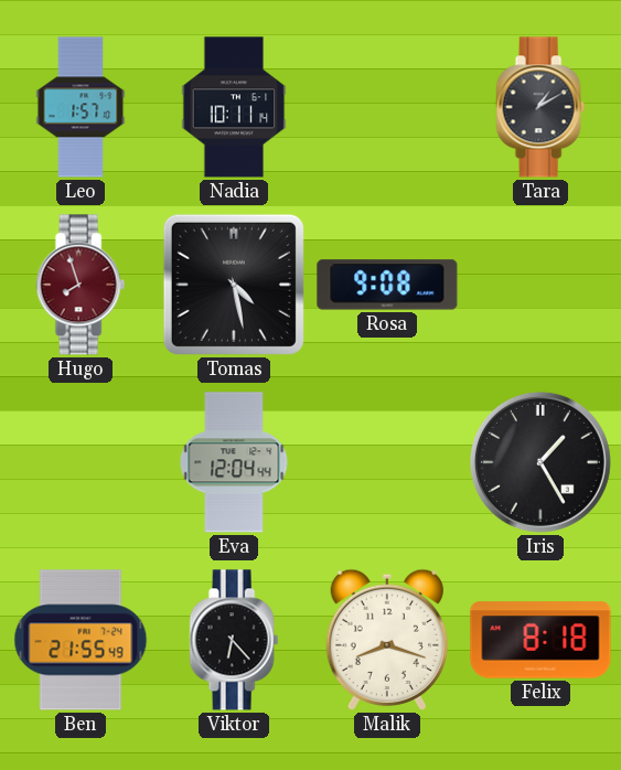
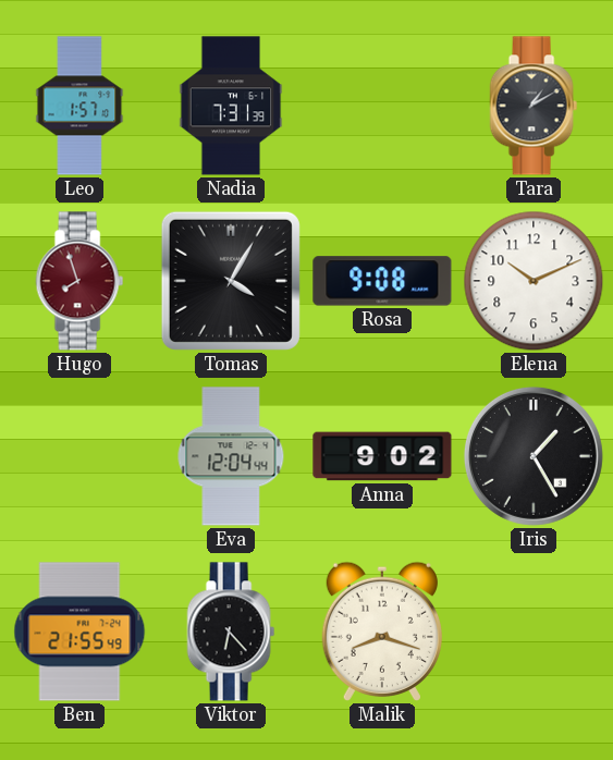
Nadia: 10:11 -> 7:31
Tomas: 4:28 -> 4:05
Elena: none -> 10:11
Anna: none -> 9:02
Felix: 8:18 -> none
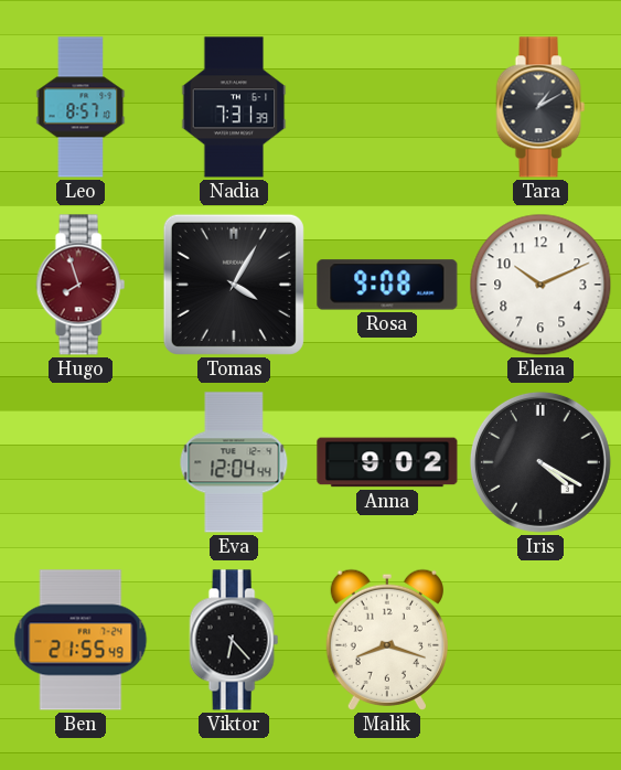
Leo: 1:57 -> 8:57
Iris: 1:25 -> 4:20
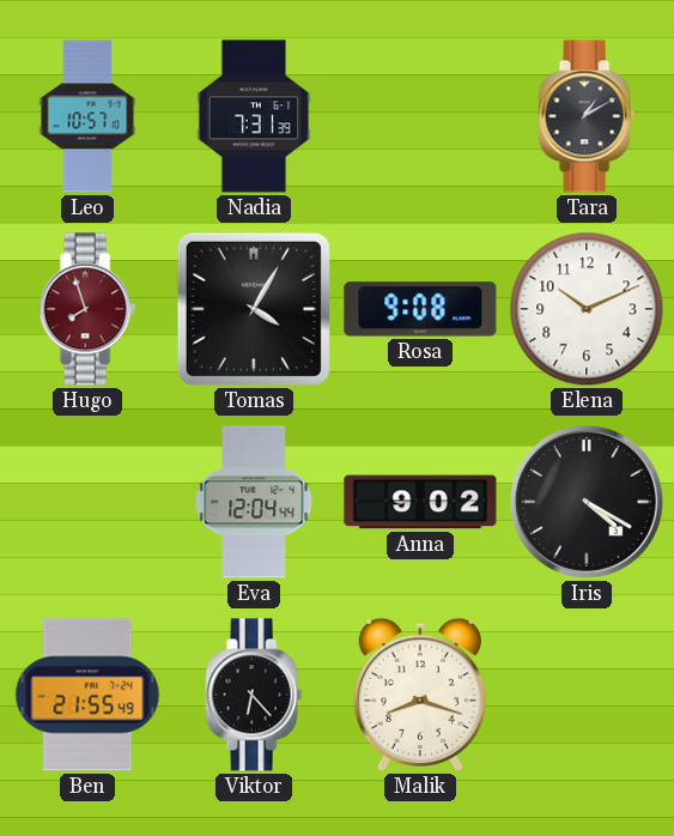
Leo: 8:57 -> 10:57
